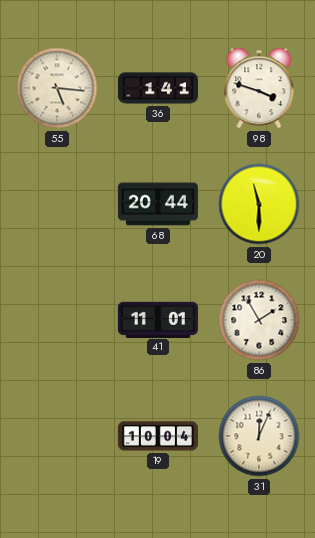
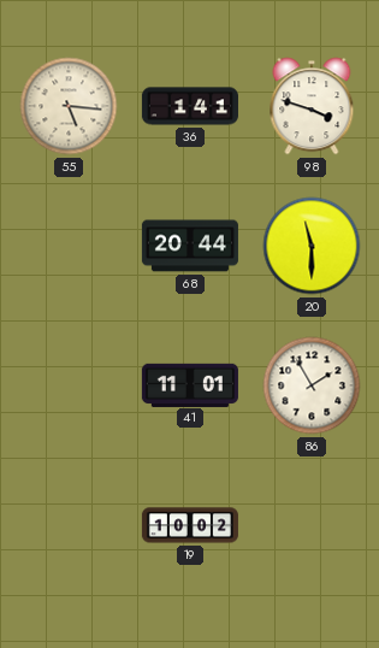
19: 10:04 -> 10:02
31: 12:04 -> none
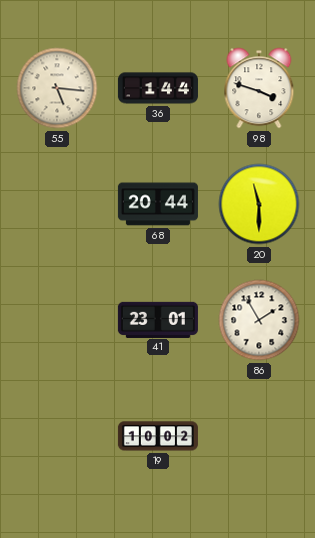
36: 1:41 -> 1:44
41: 11:01 -> 23:01
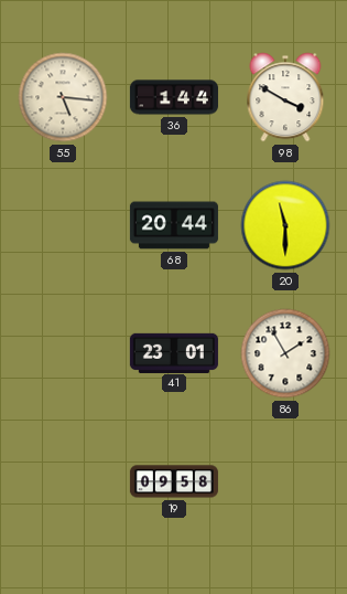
98: 3:48 -> 3:50
19: 10:02 -> 09:58
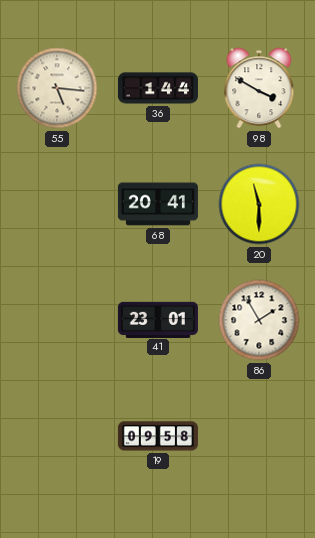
68: 20:44 -> 20:41
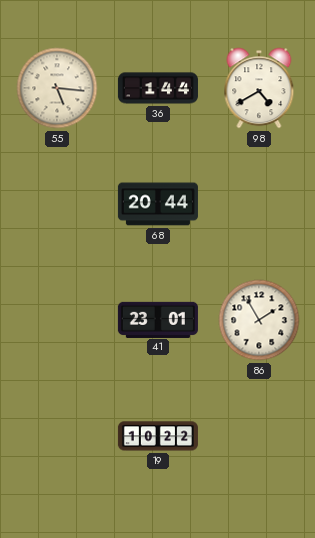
98: 3:50 -> 4:40
68: 20:41 -> 20:44
20: 11:30 -> none
19: 09:58 -> 10:22
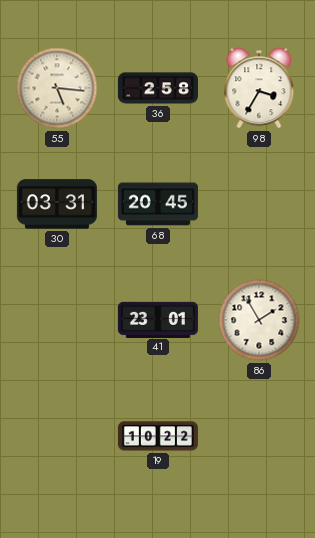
36: 1:44 -> 2:58
98: 4:40 -> 3:35
30: none -> 03:31
68: 20:44 -> 20:45
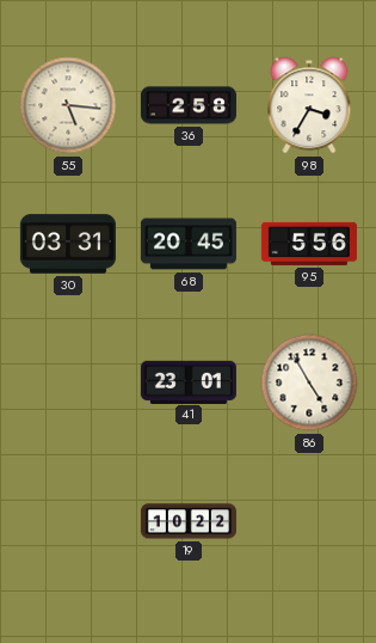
95: none -> 5:56
86: 1:55 -> 4:55
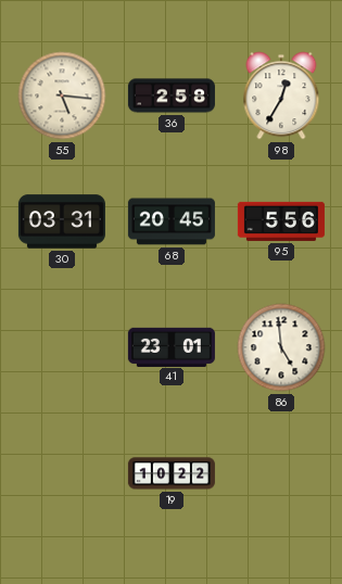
98: 3:35 -> 12:35
86: 4:55 -> 4:59
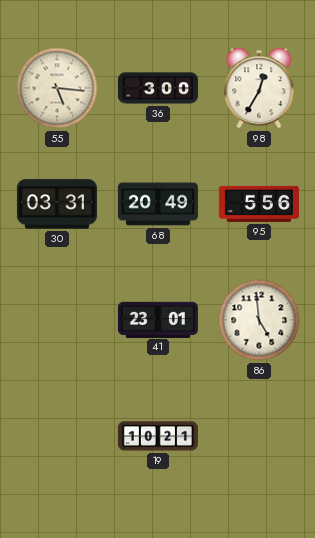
36: 2:58 -> 3:00
68: 20:45 -> 20:49
19: 10:22 -> 10:21
